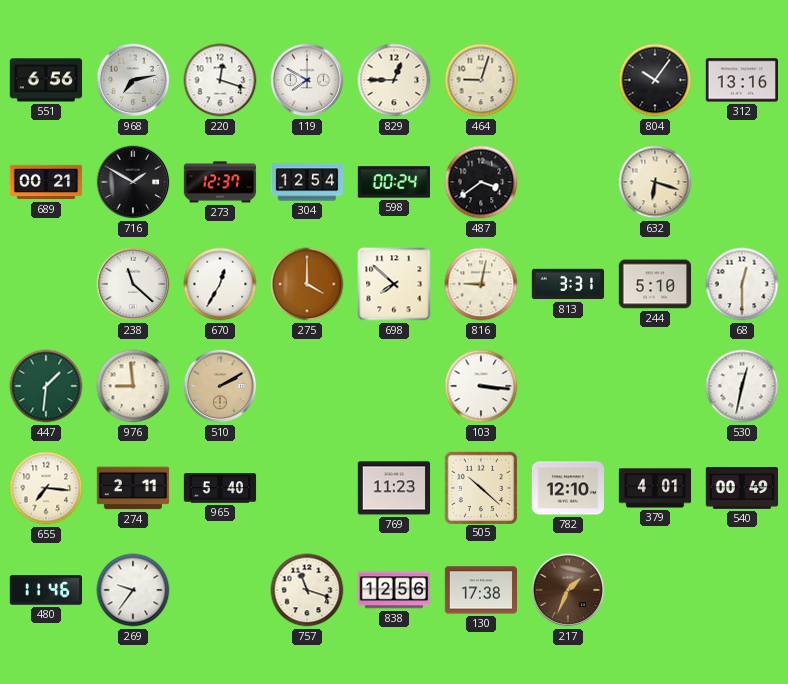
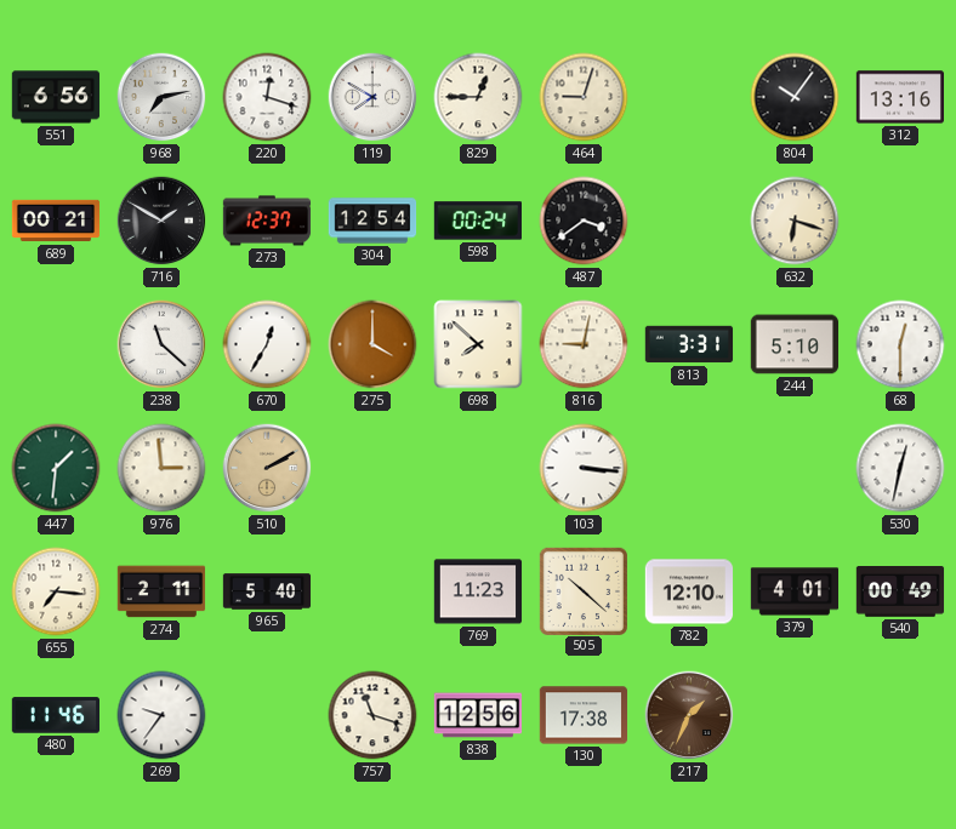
976: 8:59 -> 2:59
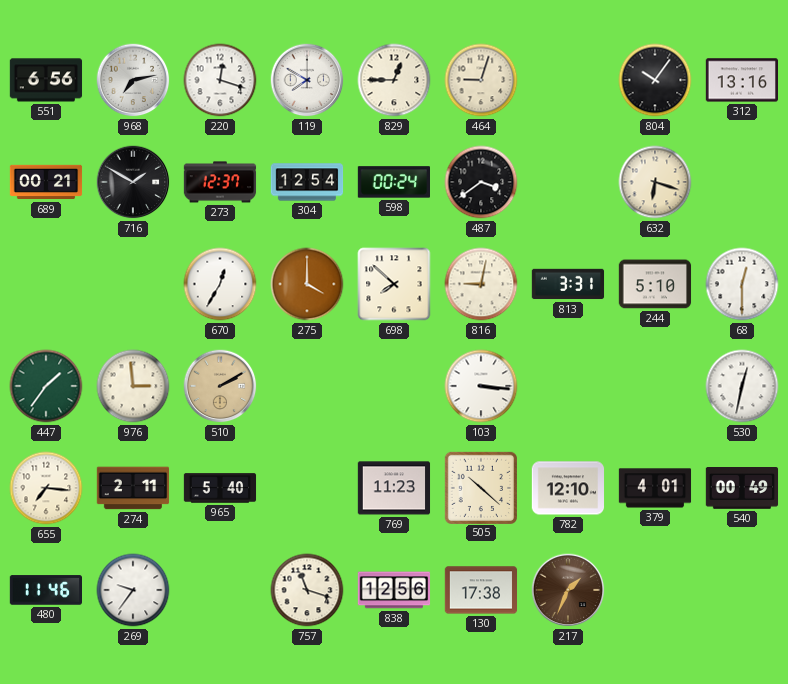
238: 11:22 -> none
447: 1:31 -> 1:36
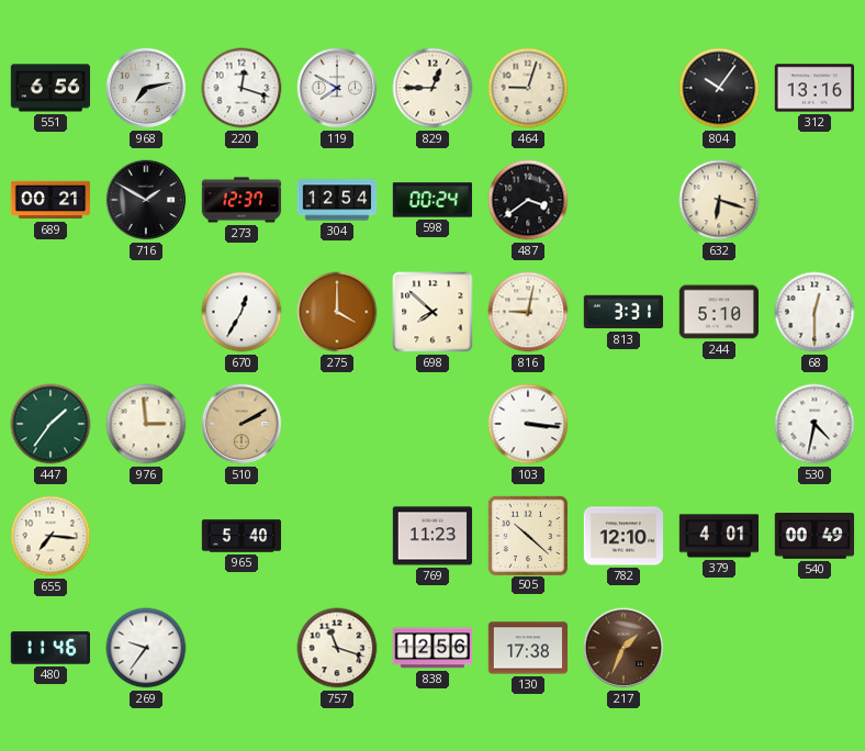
530: 12:32 -> 4:32
274: 2:11 -> none
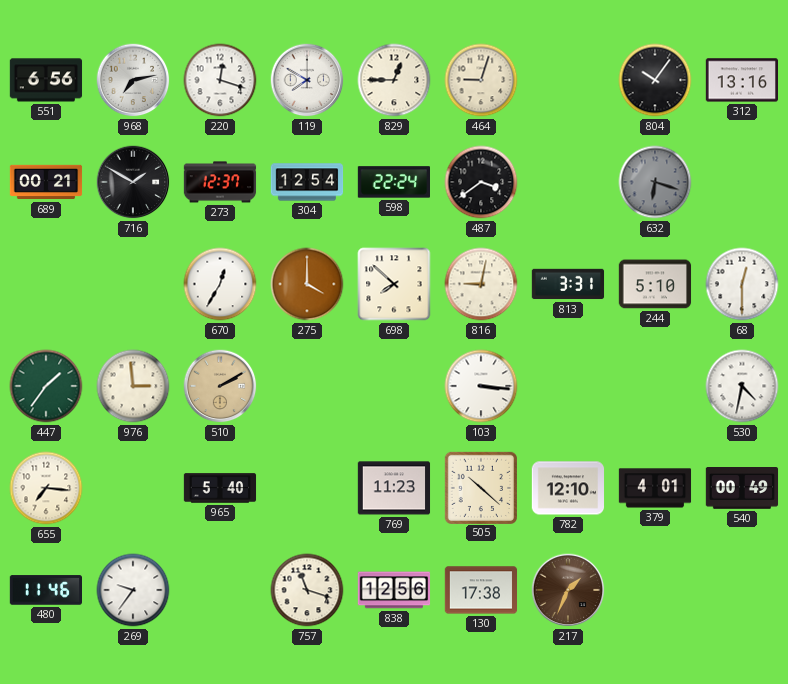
598: 00:24 -> 22:24
632 dial: cream -> grey
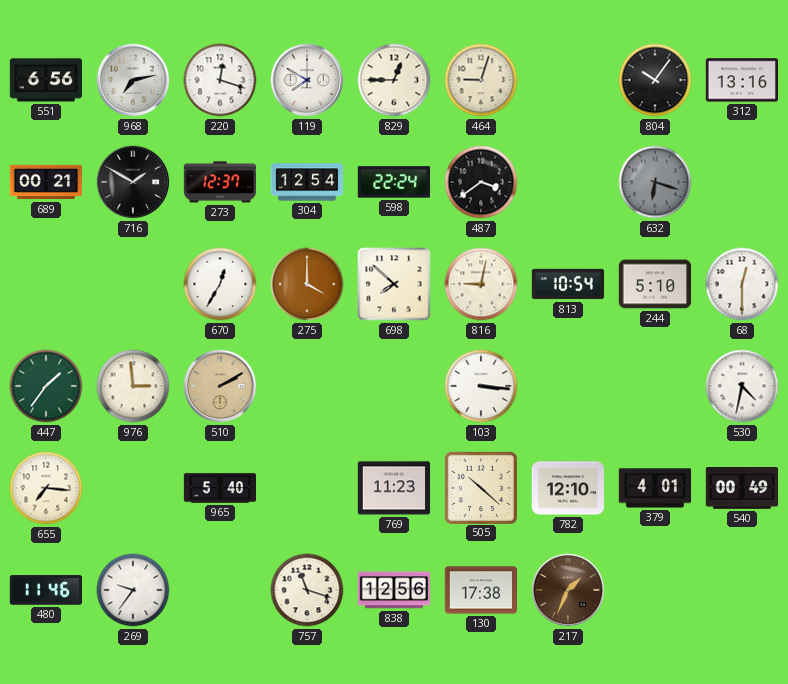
813: 3:31 -> 10:54
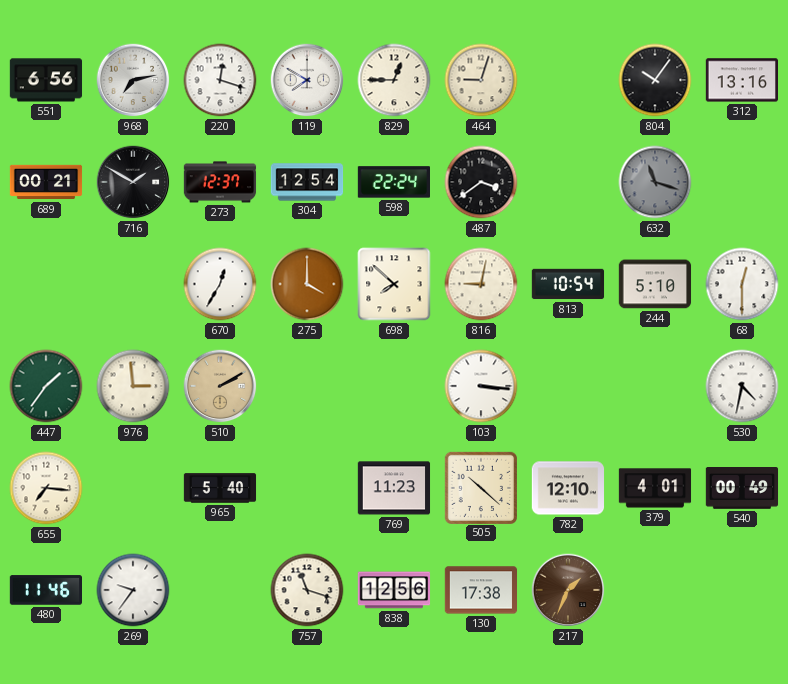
632: 6:18 -> 11:18
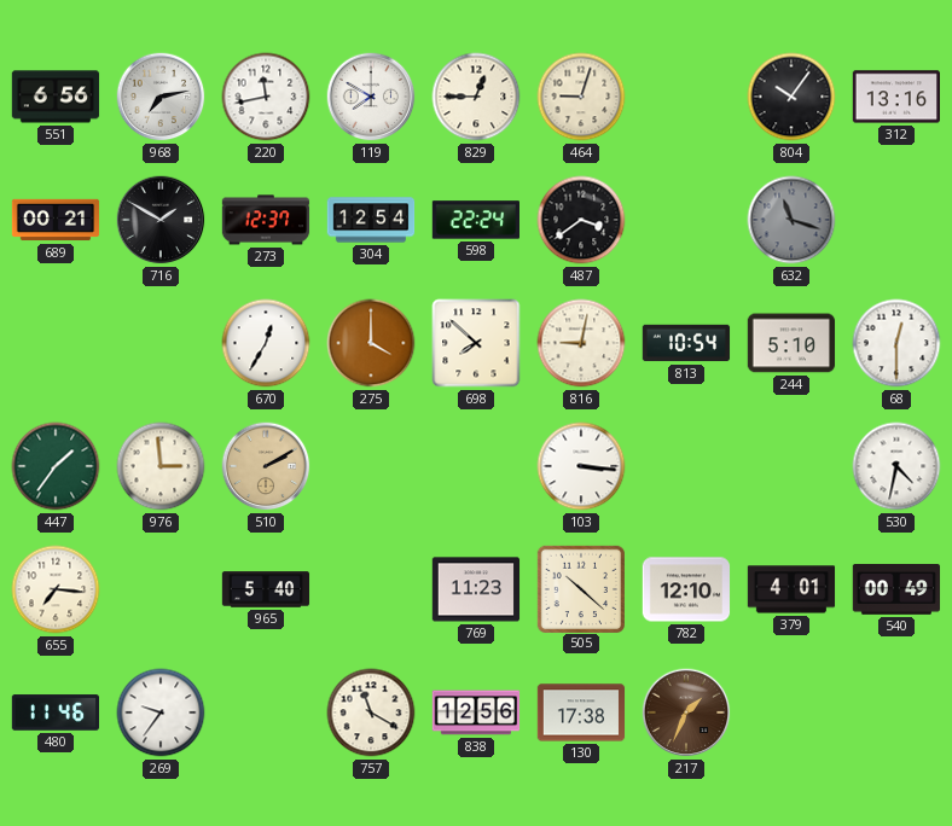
220: 12:18 -> 11:43
757: 11:18 -> 11:20
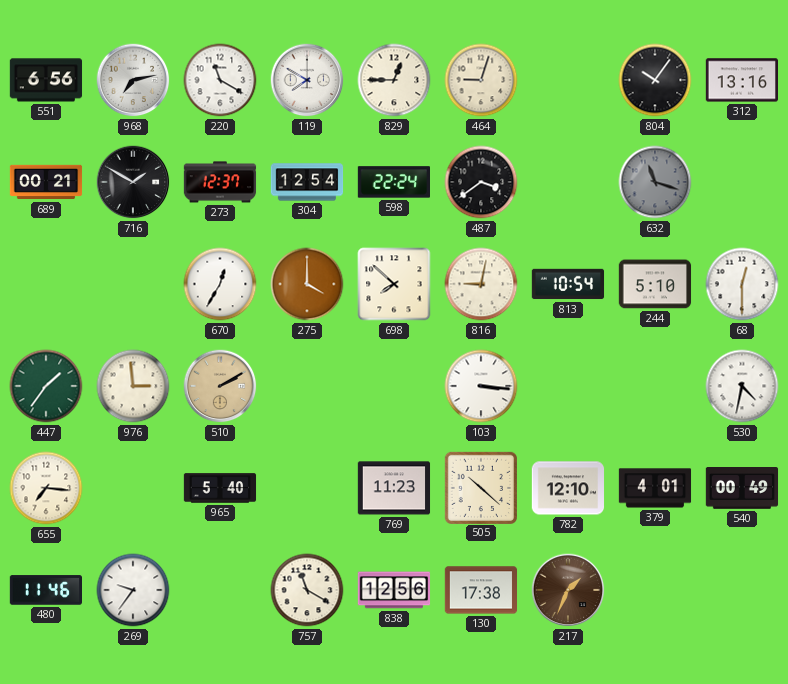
220: 11:43 -> 11:20
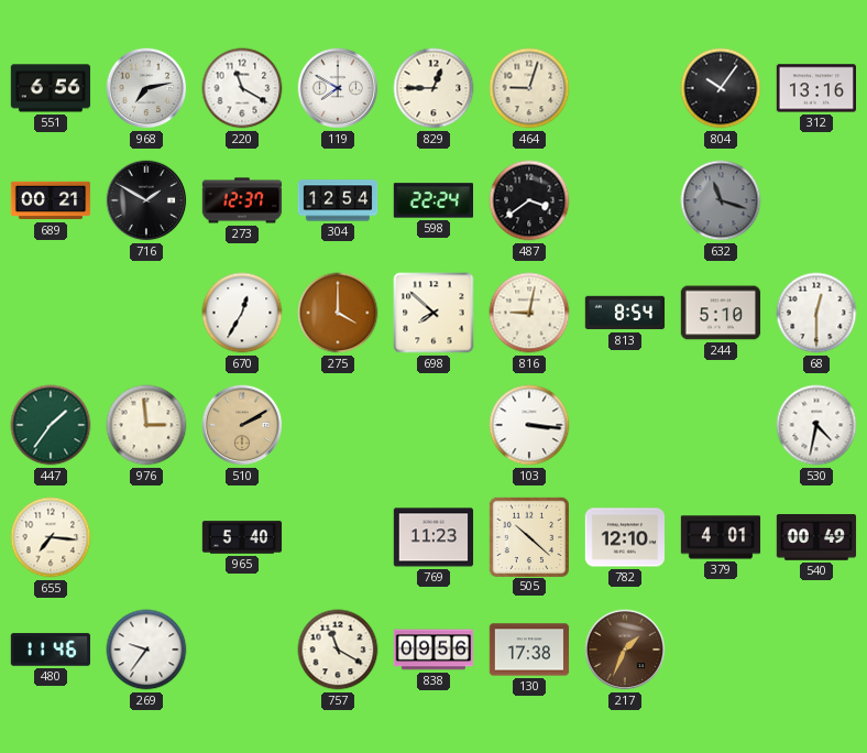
813: 10:54 -> 8:54
838: 12:56 -> 09:56
